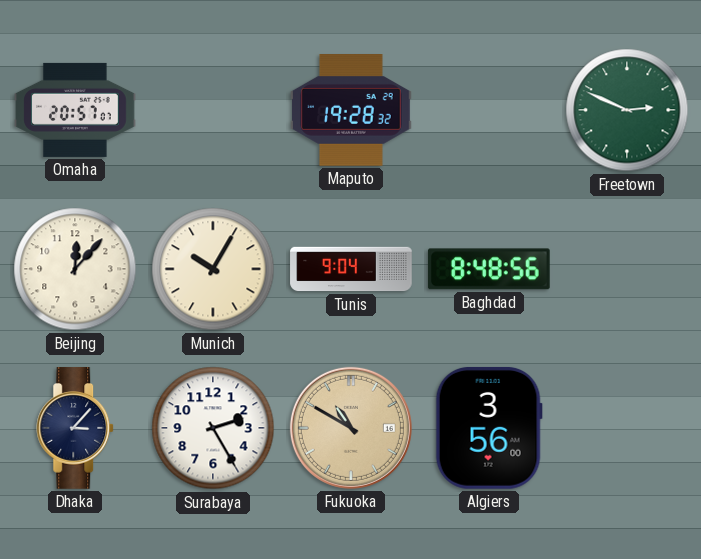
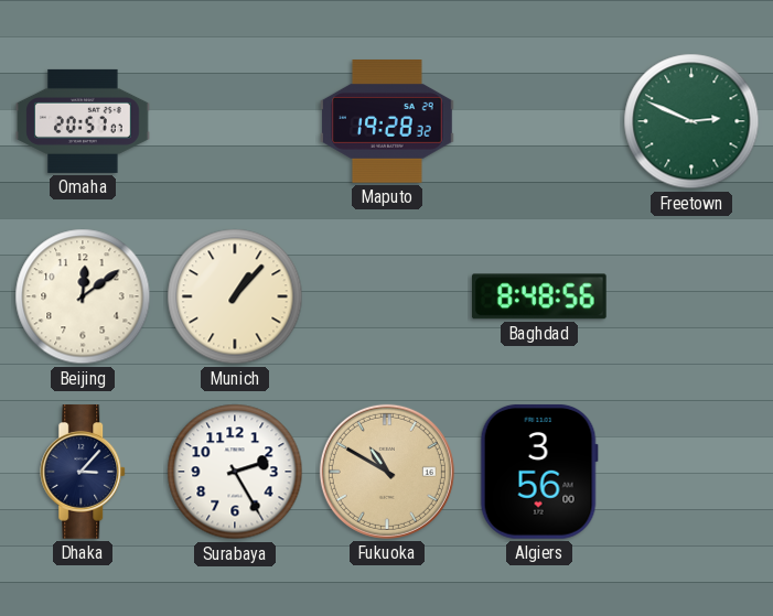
Beijing: 12:07 -> 12:09
Munich: 10:05 -> 1:07
Tunis: 9:04 -> none
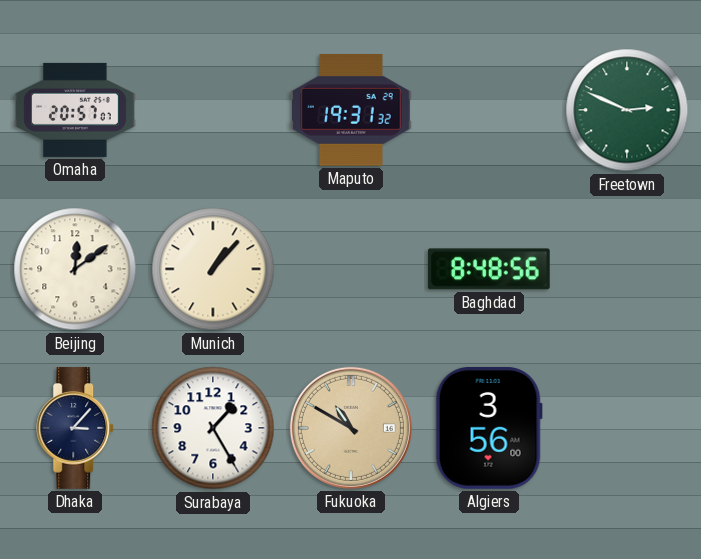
Maputo: 19:28 -> 19:31
Surabaya: 2:25 -> 1:25
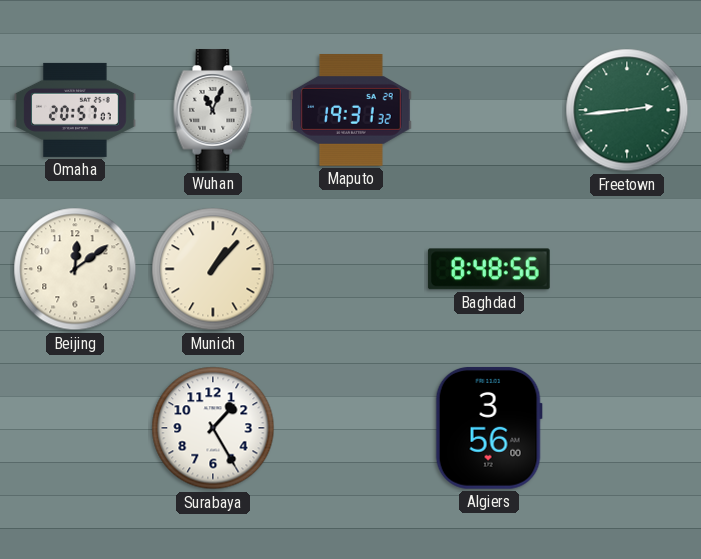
Wuhan: none -> 11:04
Freetown: 2:49 -> 2:44
Dhaka: 3:07 -> none
Fukuoka: 10:50 -> none
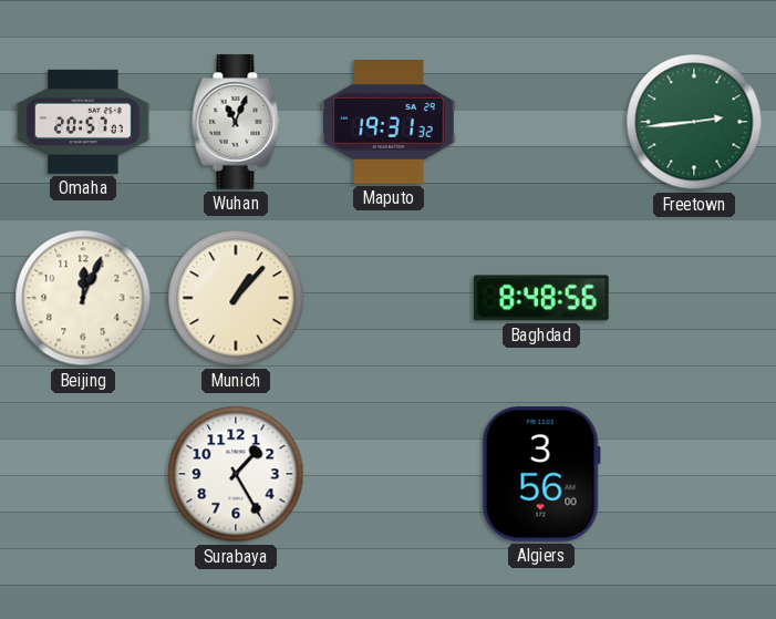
Beijing: 12:09 -> 12:04
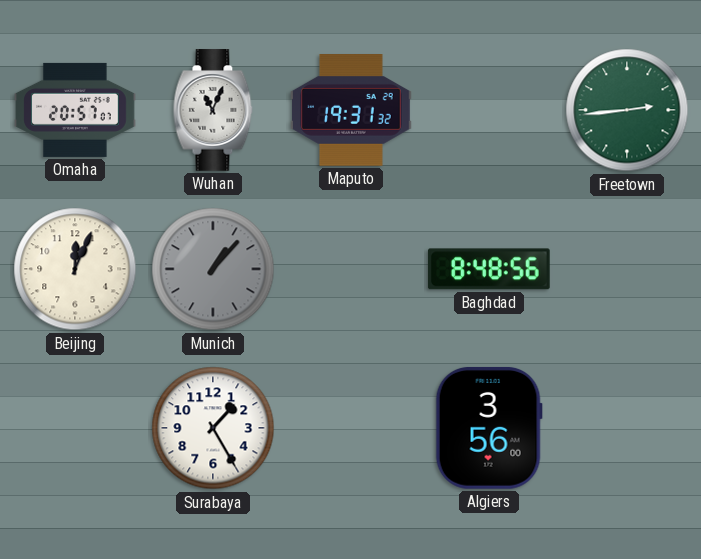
Munich dial: cream -> grey
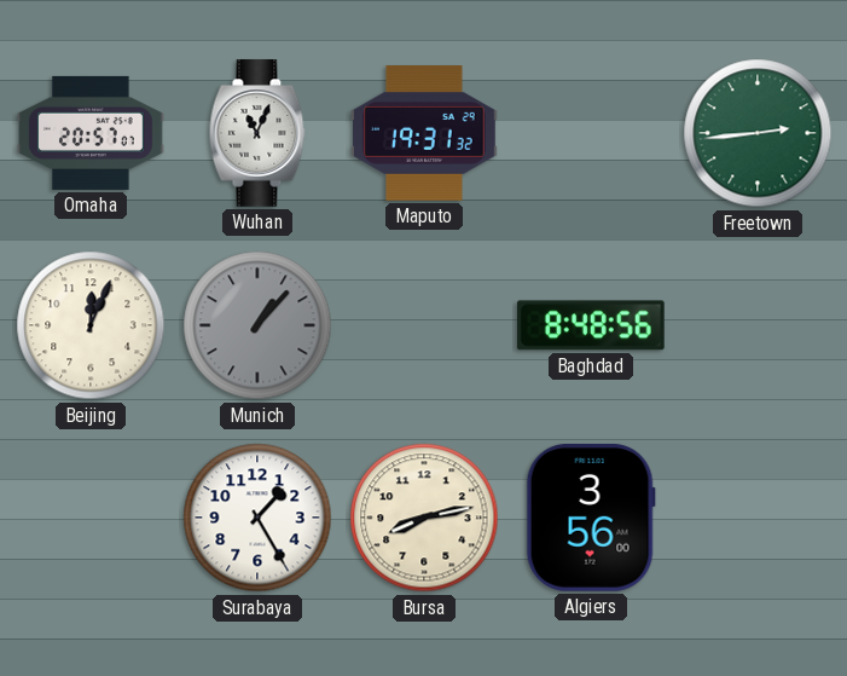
Bursa: none -> 8:13
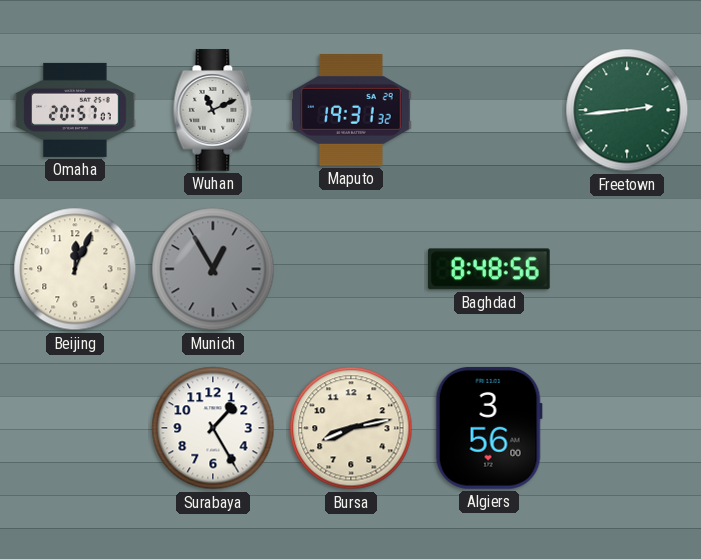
Wuhan: 11:04 -> 11:11
Munich: 1:07 -> 12:55
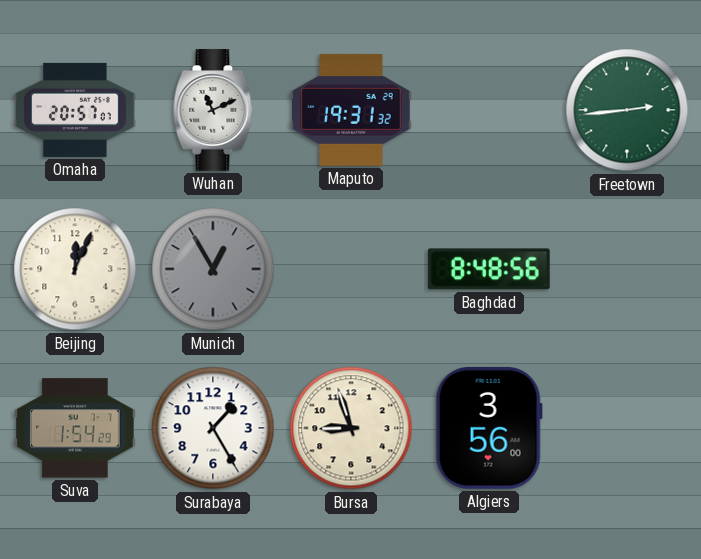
Suva: none -> 1:54
Bursa: 8:13 -> 8:57
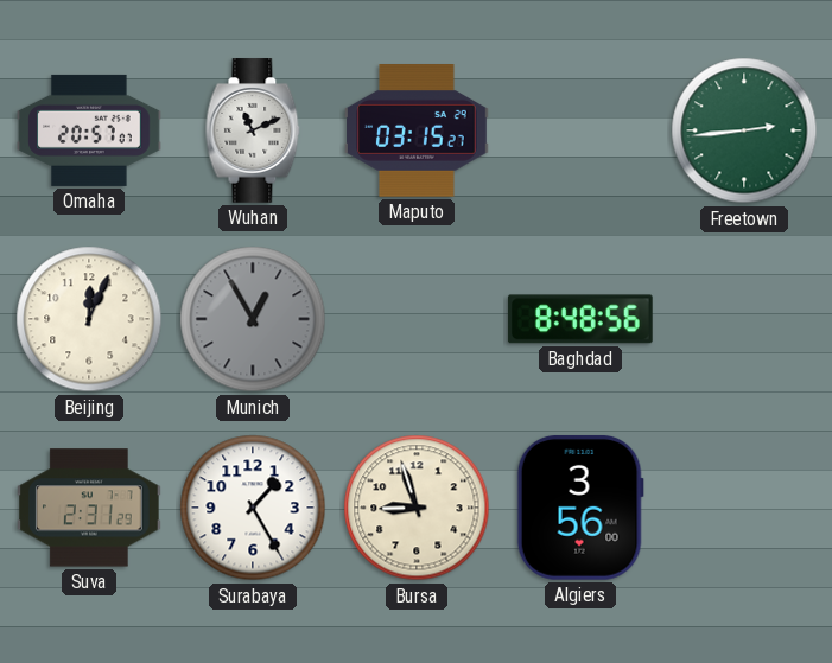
Maputo: 19:31 -> 03:15
Suva: 1:54 -> 2:31
